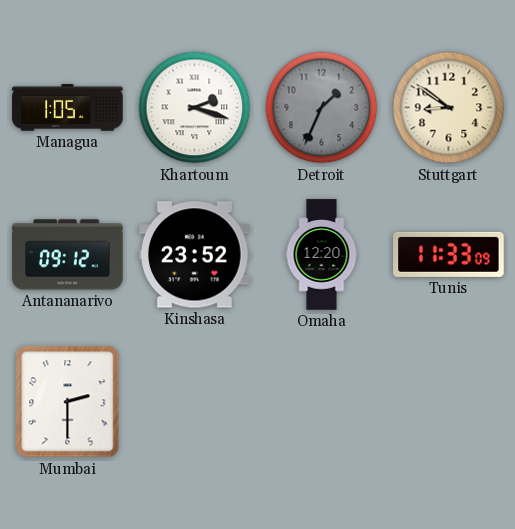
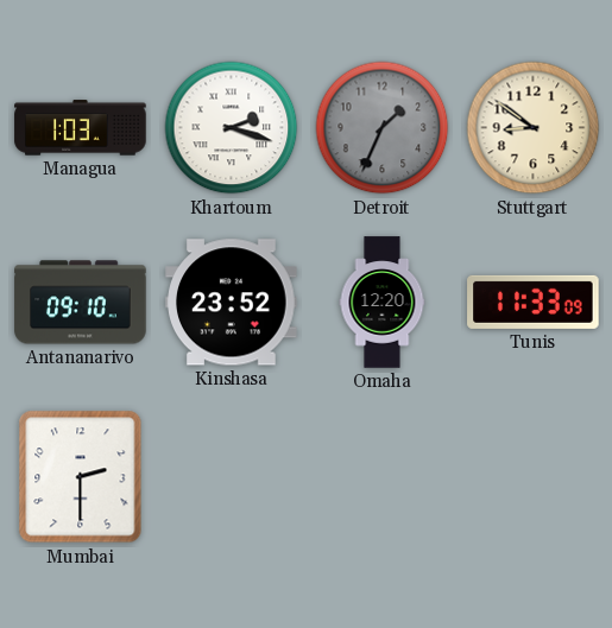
Managua: 1:05 -> 1:03
Antananarivo: 09:12 -> 09:10
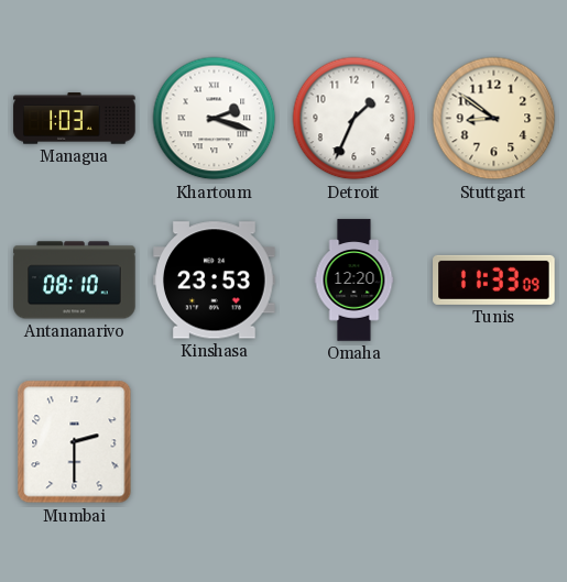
Detroit dial: grey -> white
Antananarivo: 09:10 -> 08:10
Kinshasa: 23:52 -> 23:53
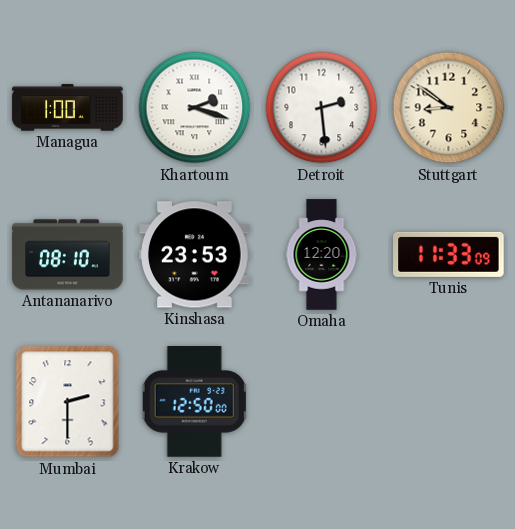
Managua: 1:03 -> 1:00
Detroit: 1:34 -> 2:29
Krakow: none -> 12:50
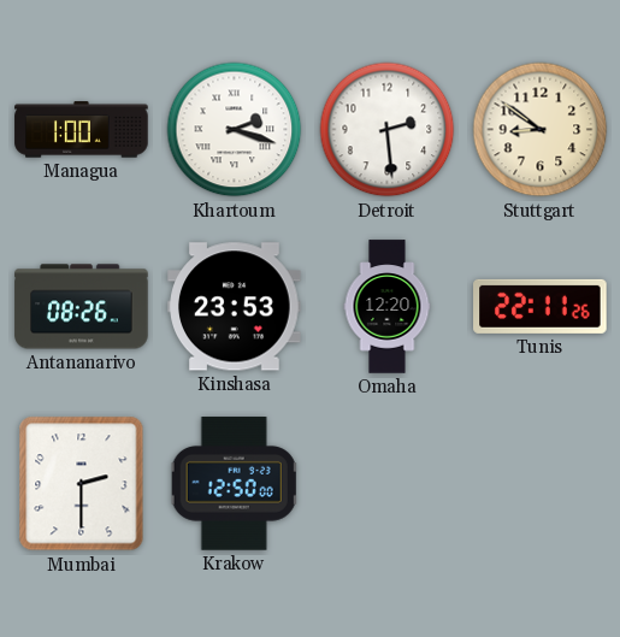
Antananarivo: 08:10 -> 08:26
Tunis: 11:33 -> 22:11
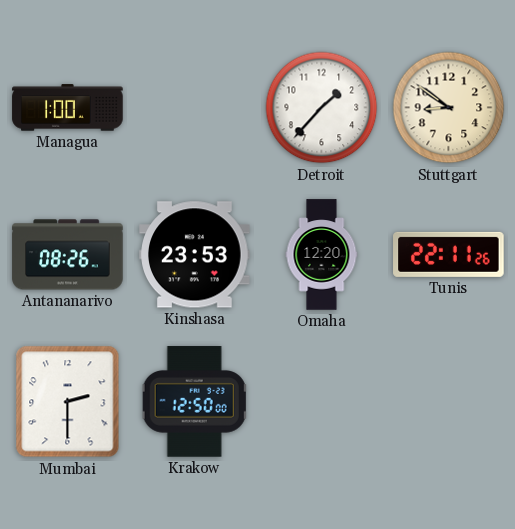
Khartoum: 2:18 -> none
Detroit: 2:29 -> 1:37
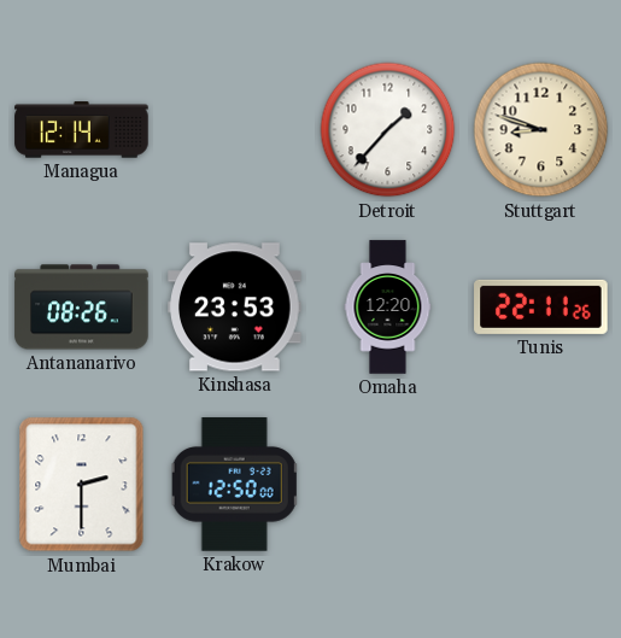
Managua: 1:00 -> 12:14
Stuttgart: 8:51 -> 8:48
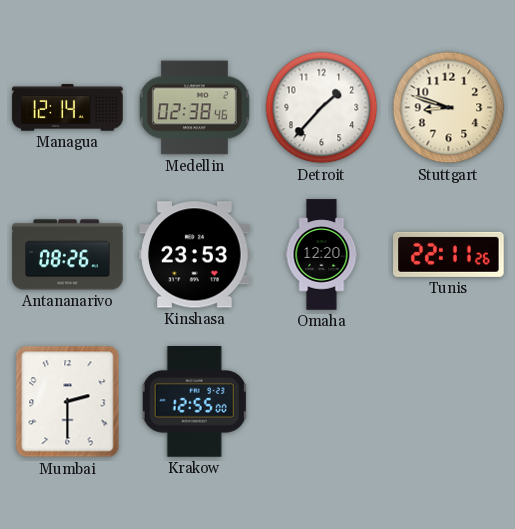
Medellin: none -> 02:38
Krakow: 12:50 -> 12:55
